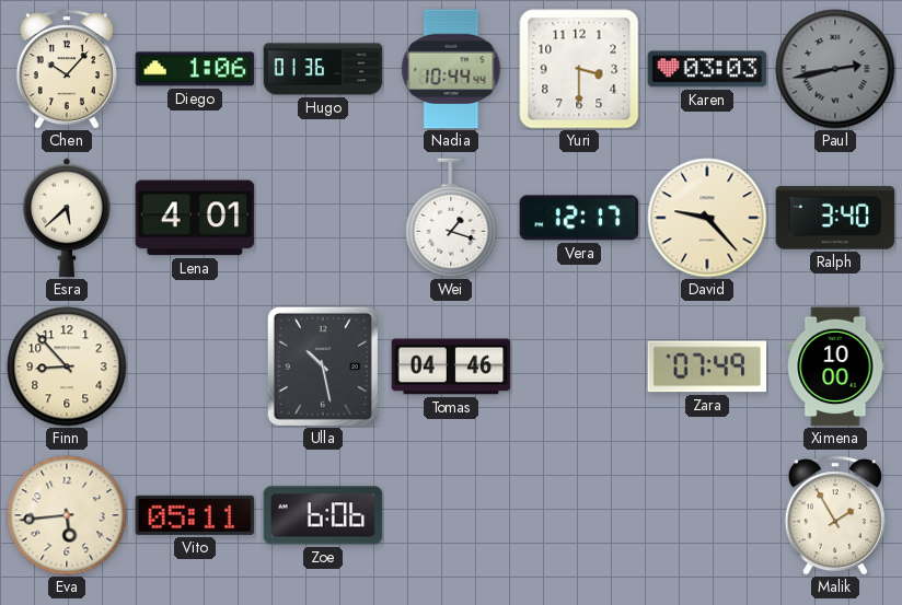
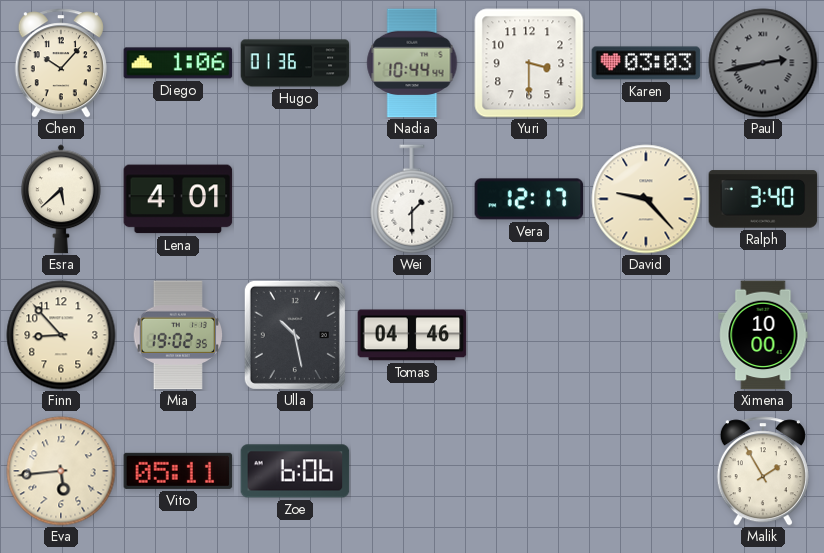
Wei: 1:18 -> 1:30
Mia: none -> 19:02
Zara: 07:49 -> none
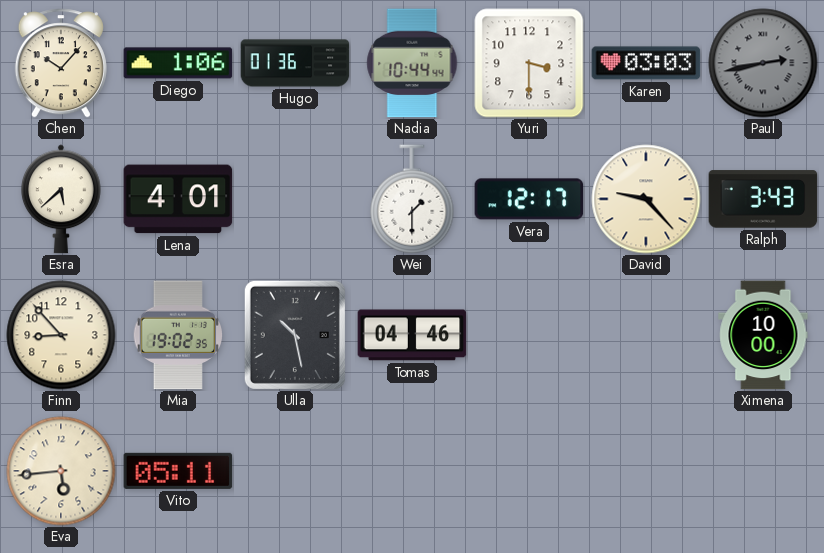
Ralph: 3:40 -> 3:43
Zoe: 6:06 -> none
Malik: 1:55 -> none
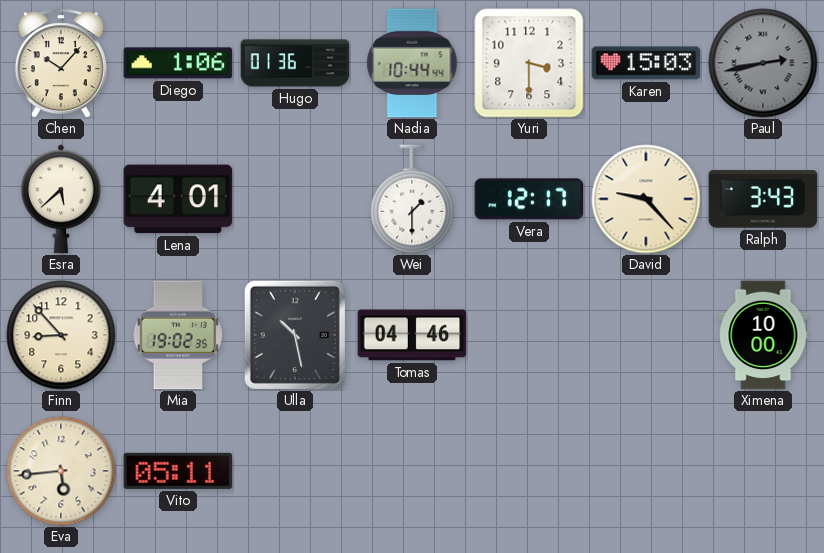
Karen: 03:03 -> 15:03
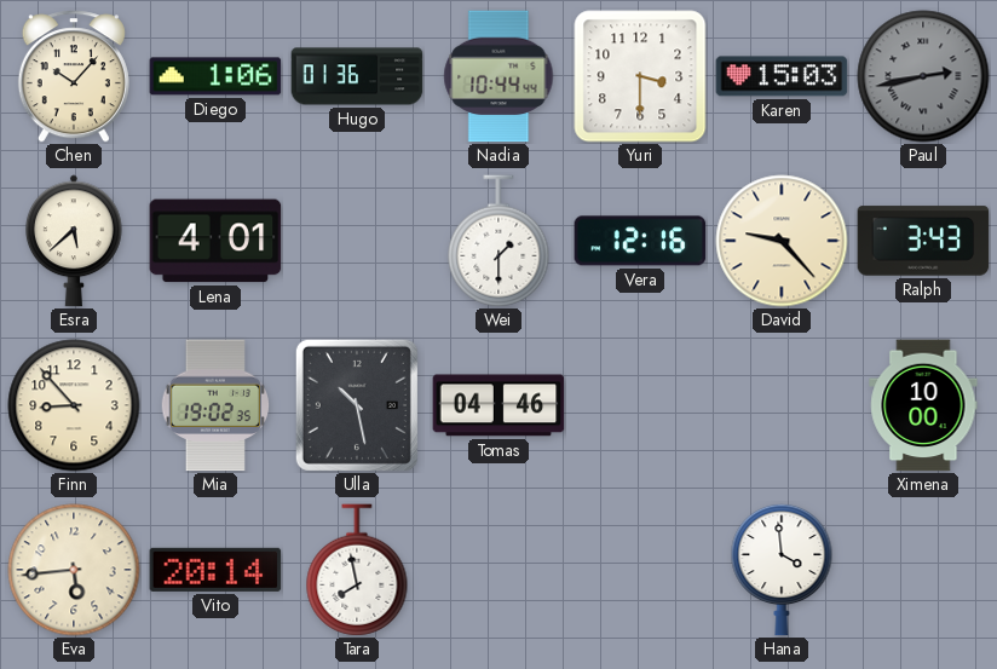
Vera: 12:17 -> 12:16
Vito: 05:11 -> 20:14
Tara: none -> 7:58
Hana: none -> 3:59
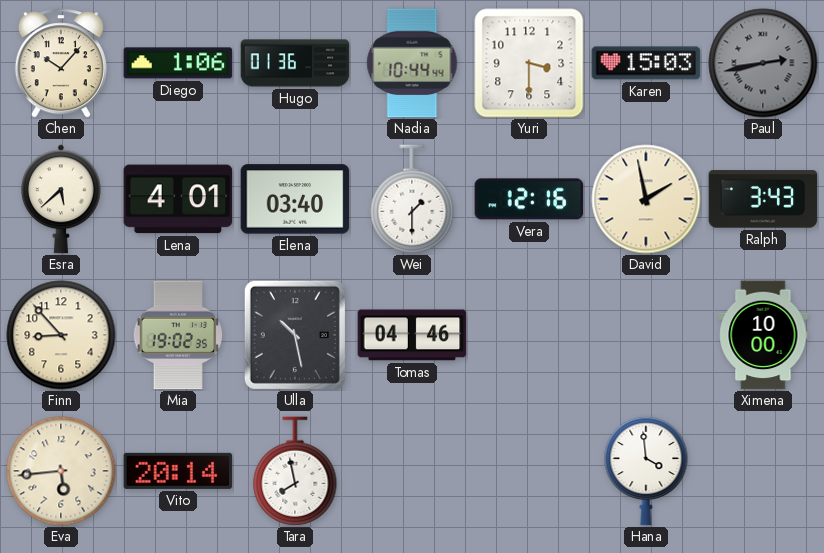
Elena: none -> 03:40
David: 9:23 -> 1:58
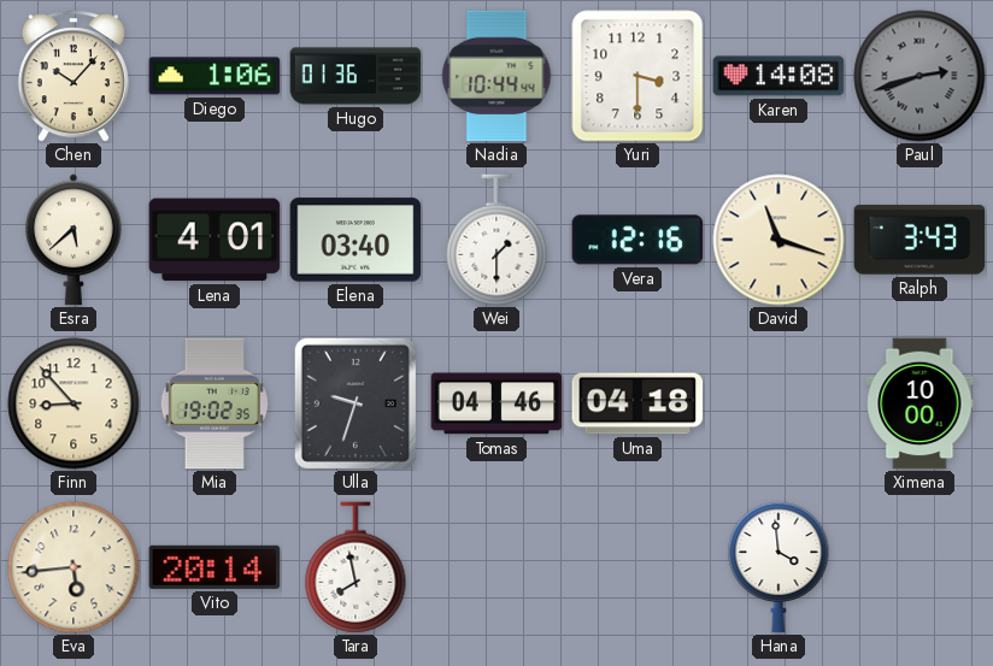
Karen: 15:03 -> 14:08
Paul: 2:43 -> 2:42
David: 1:58 -> 11:18
Ulla: 10:28 -> 9:33
Uma: none -> 04:18
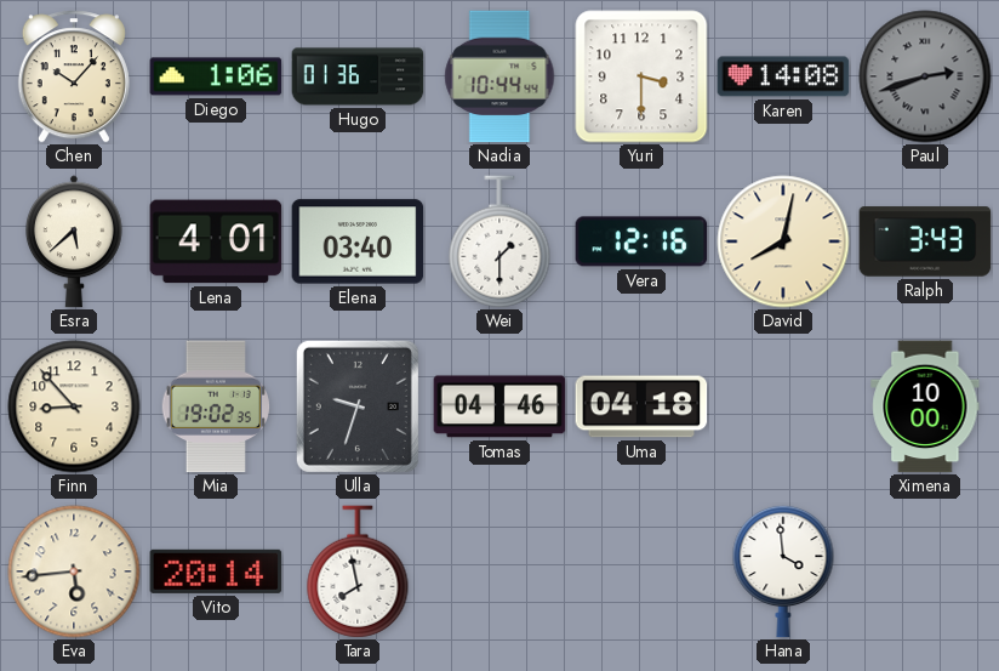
David: 11:18 -> 8:02
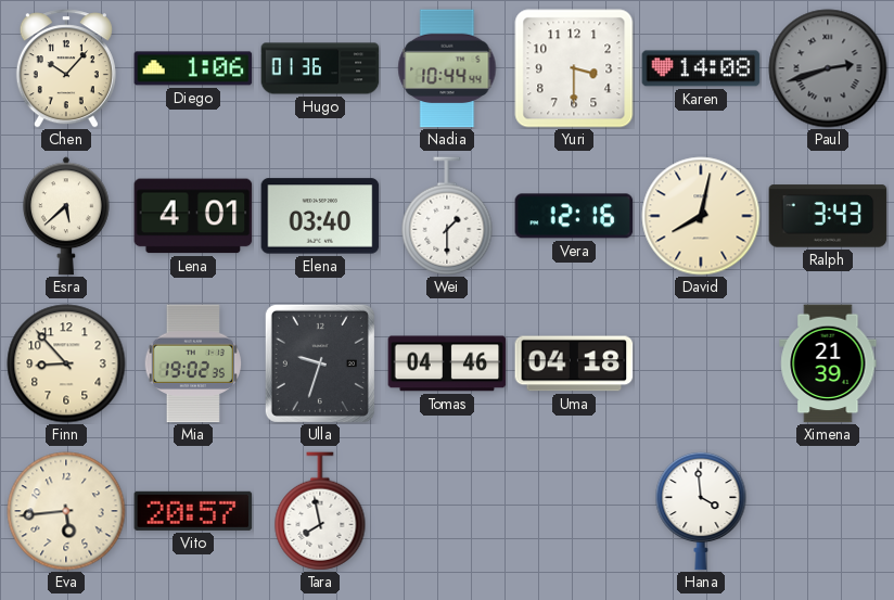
Ximena: 10:00 -> 21:39
Vito: 20:14 -> 20:57
